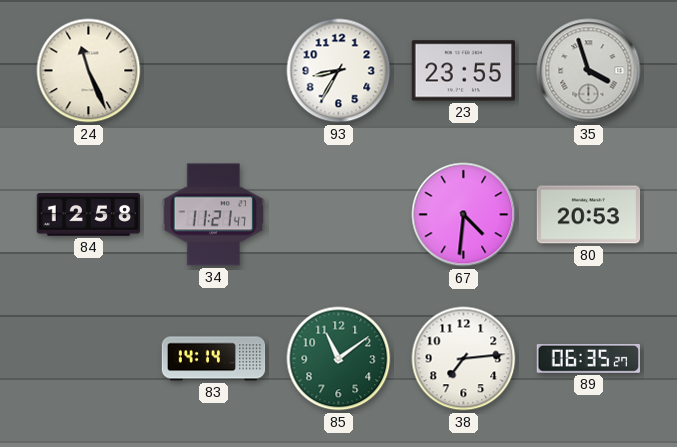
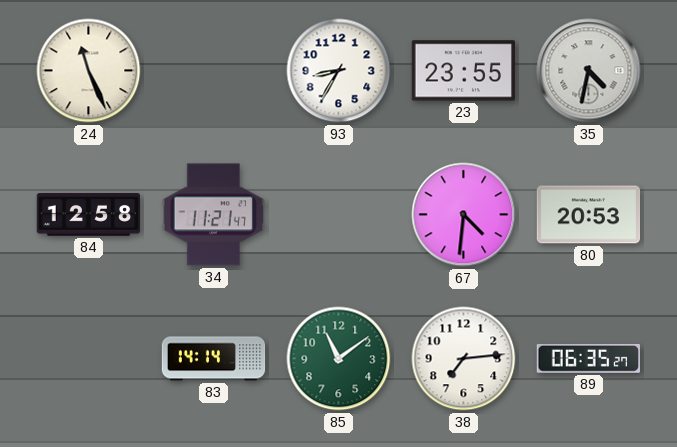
35: 3:57 -> 4:32
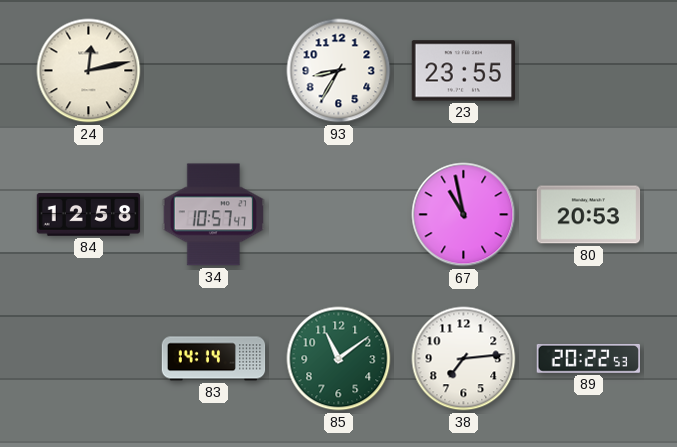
24: 11:26 -> 12:13
35: 4:32 -> none
34: 11:21 -> 10:57
67: 4:31 -> 10:58
89: 06:35 -> 20:22
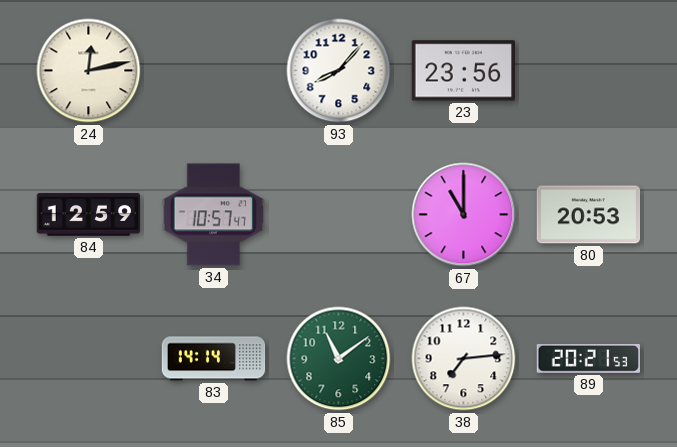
93: 8:35 -> 8:07
23: 23:55 -> 23:56
84: 12:58 -> 12:59
67: 10:58 -> 11:00
89: 20:22 -> 20:21
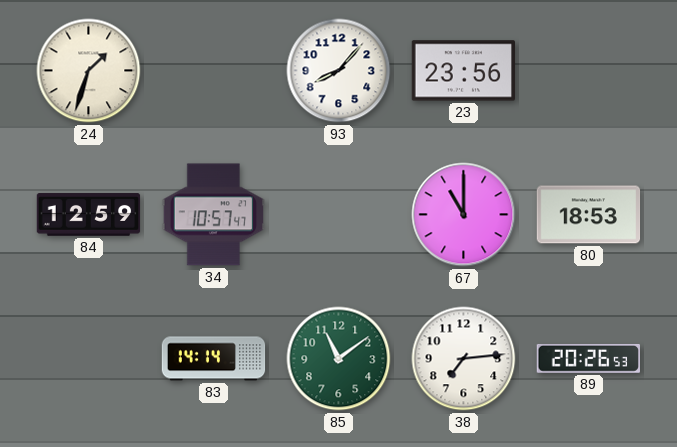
24: 12:13 -> 1:33
80: 20:53 -> 18:53
89: 20:21 -> 20:26
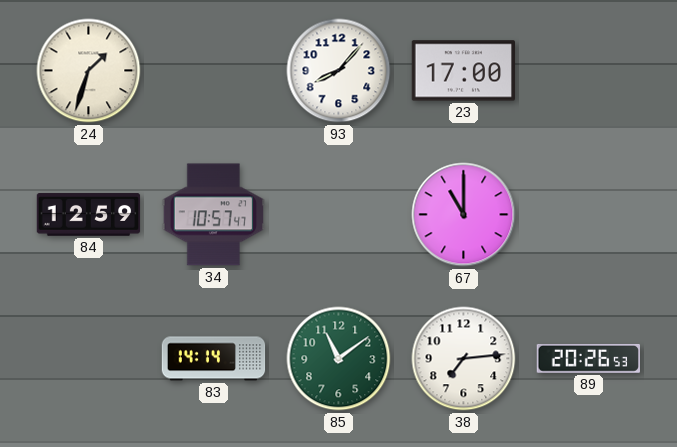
23: 23:56 -> 17:00
80: 18:53 -> none
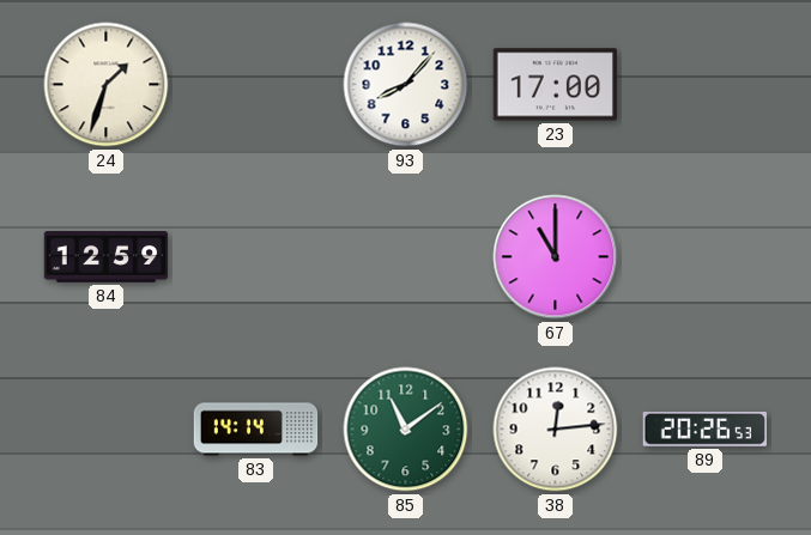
34: 10:57 -> none
38: 7:14 -> 12:14
